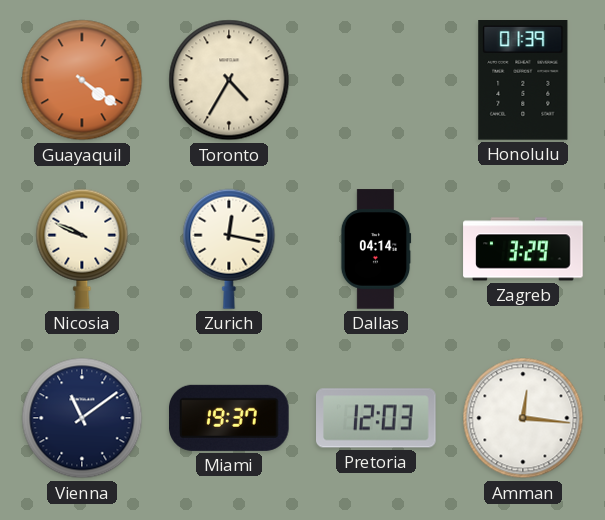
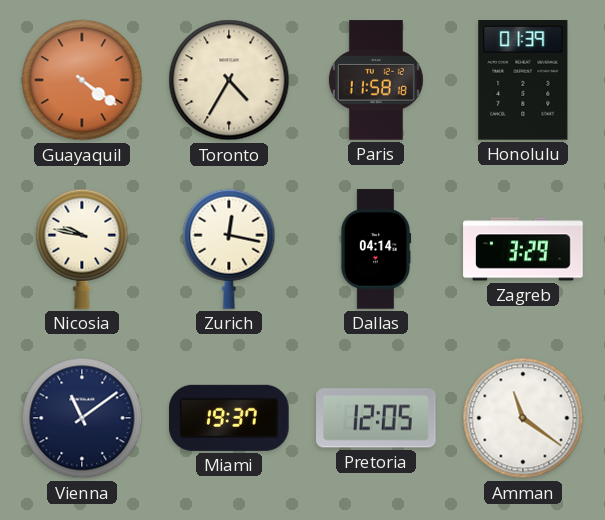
Paris: none -> 11:58
Nicosia: 9:49 -> 9:47
Pretoria: 12:03 -> 12:05
Amman: 12:16 -> 11:21
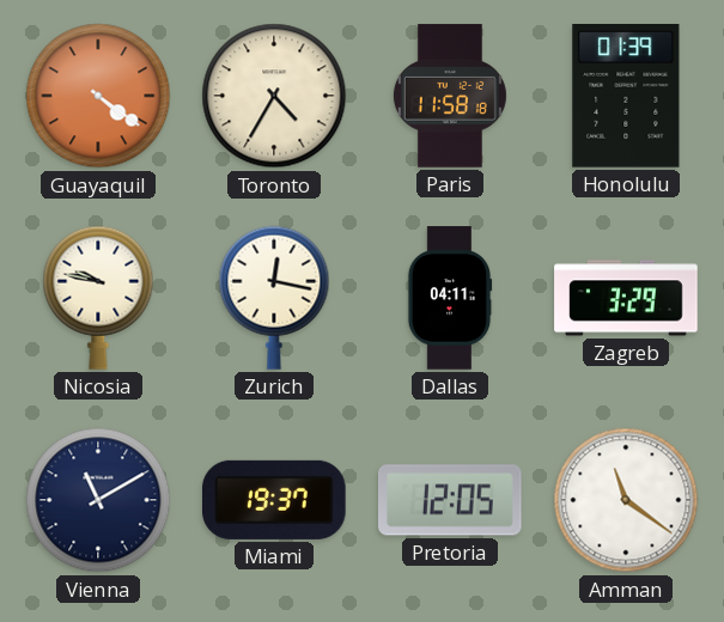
Dallas: 04:14 -> 04:11
Vienna: 11:09 -> 11:10
